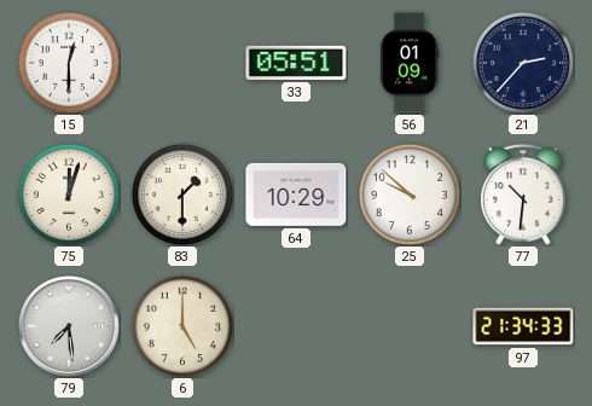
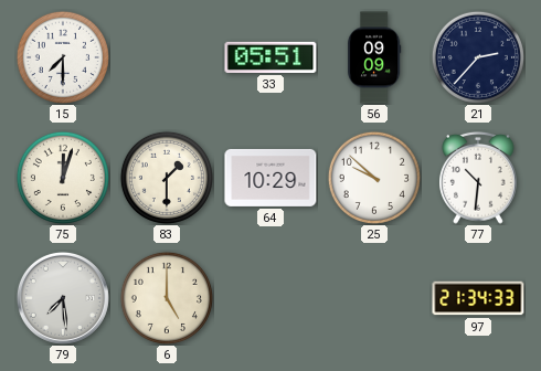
15: 12:30 -> 7:30
56: 01:09 -> 09:09
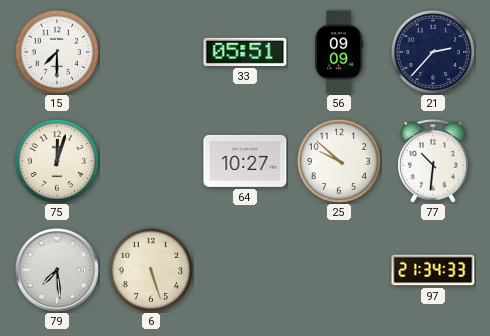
83: 1:30 -> none
64: 10:29 -> 10:27
6: 5:00 -> 5:27
